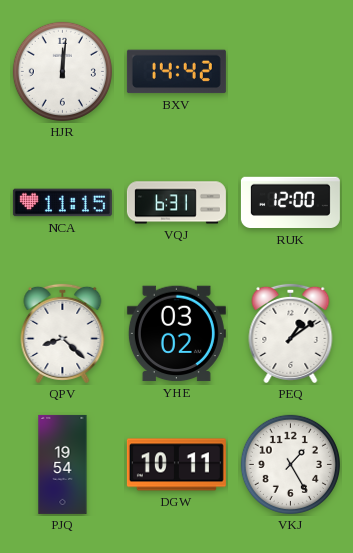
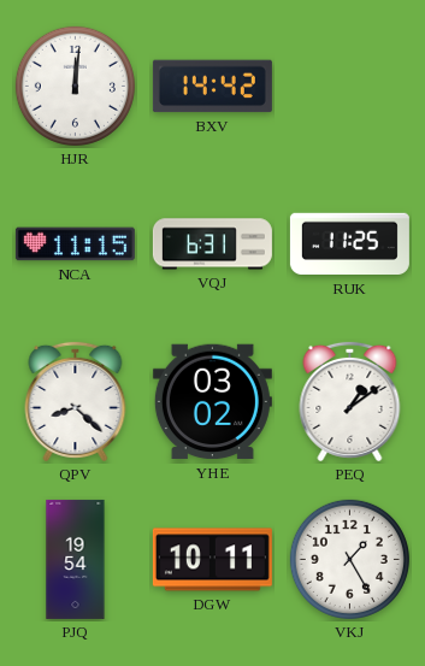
RUK: 12:00 -> 11:25
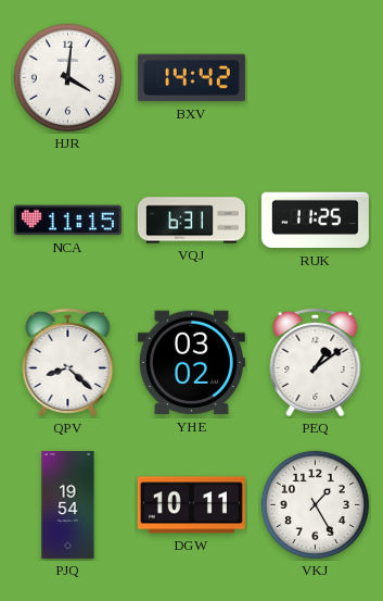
HJR: 12:01 -> 4:01
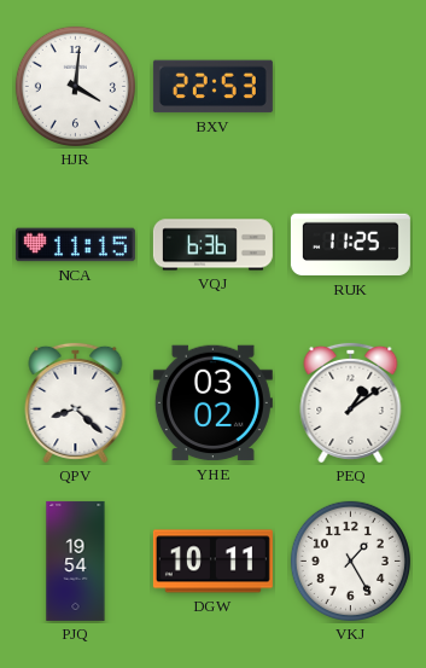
BXV: 14:42 -> 22:53
VQJ: 6:31 -> 6:36
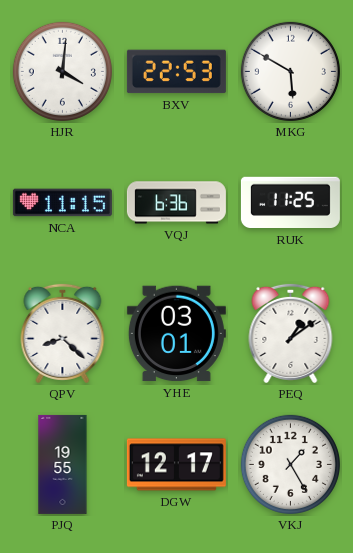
MKG: none -> 5:50
YHE: 03:02 -> 03:01
PJQ: 19:54 -> 19:55
DGW: 10:11 -> 12:17
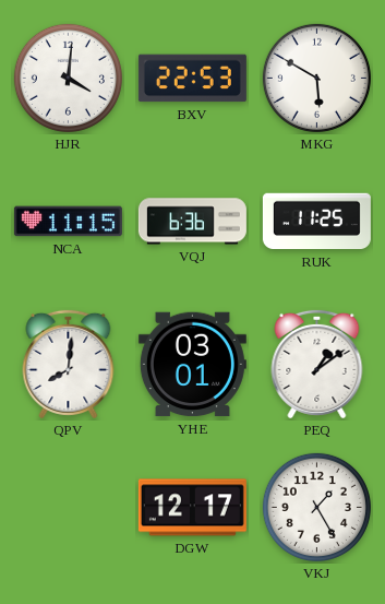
QPV: 8:22 -> 8:01
PJQ: 19:55 -> none
